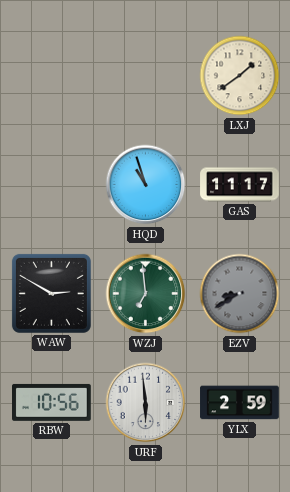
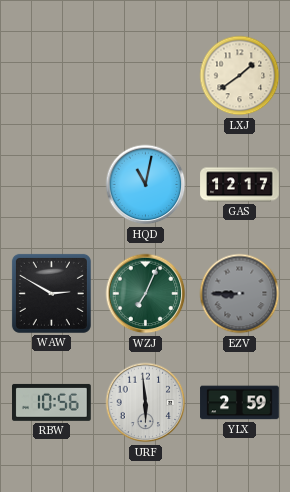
HQD: 10:57 -> 11:02
GAS: 11:17 -> 12:17
WZJ: 6:59 -> 7:04
EZV: 8:40 -> 8:45
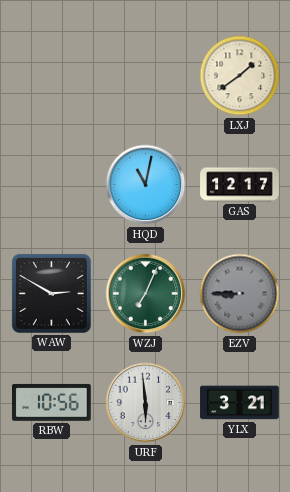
YLX: 2:59 -> 3:21
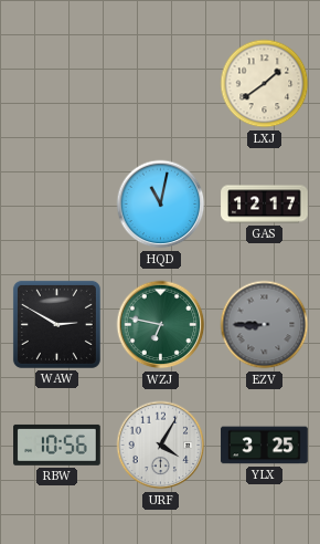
WZJ: 7:04 -> 6:47
URF: 5:59 -> 4:05
YLX: 3:21 -> 3:25
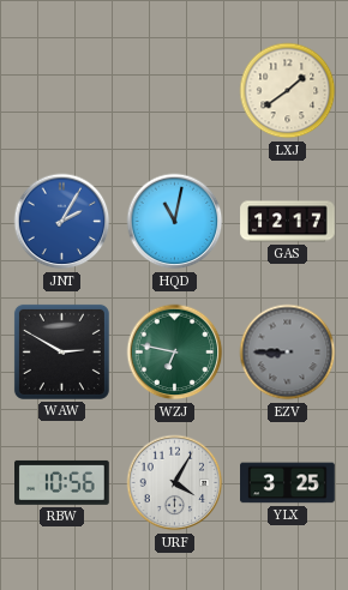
JNT: none -> 2:05
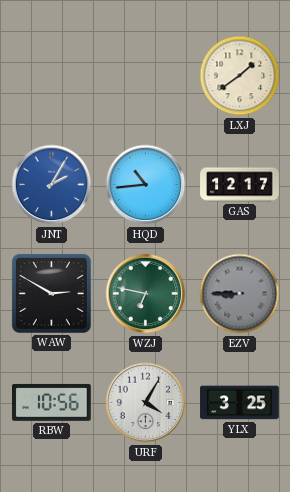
HQD: 11:02 -> 10:44
